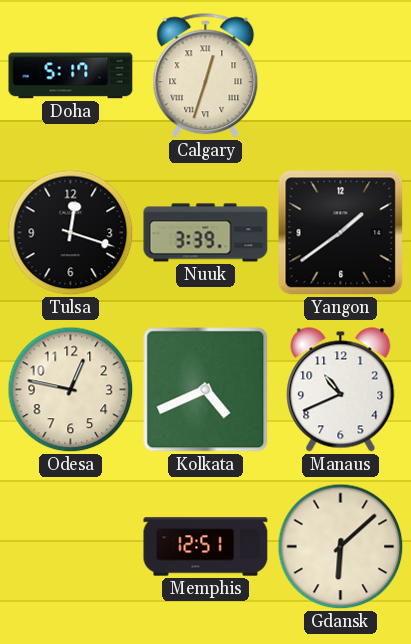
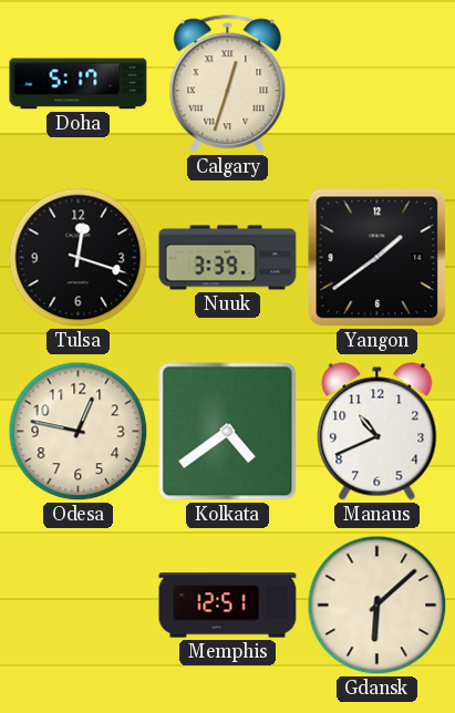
Kolkata: 4:41 -> 4:39
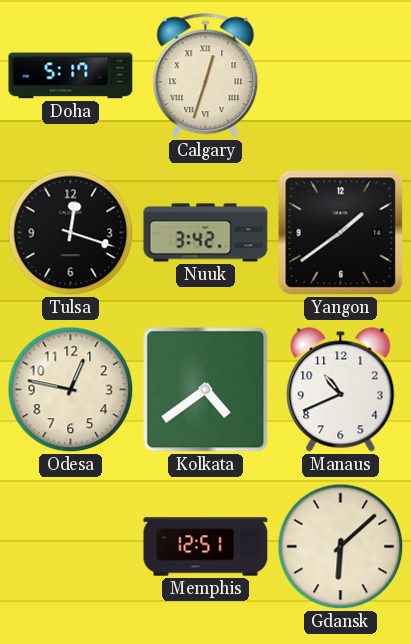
Nuuk: 3:39 -> 3:42
